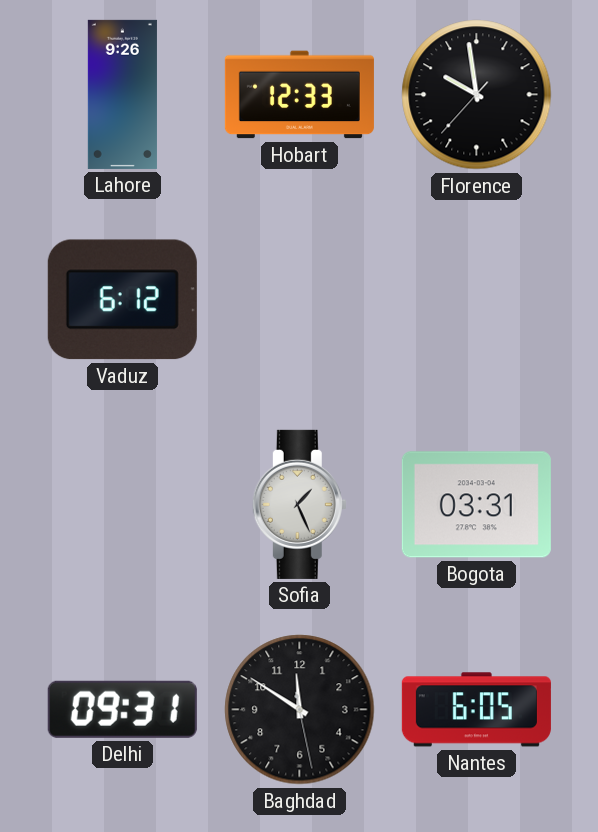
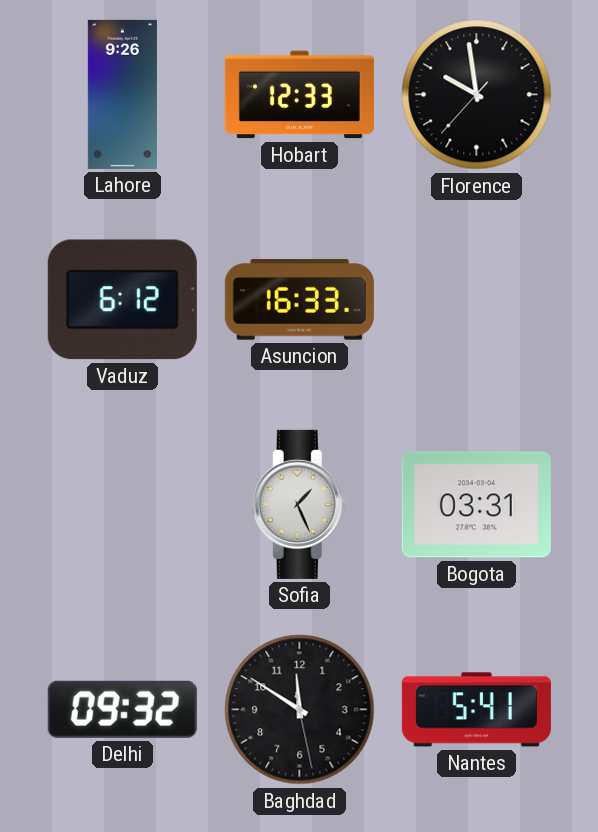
Asuncion: none -> 16:33
Delhi: 09:31 -> 09:32
Nantes: 6:05 -> 5:41
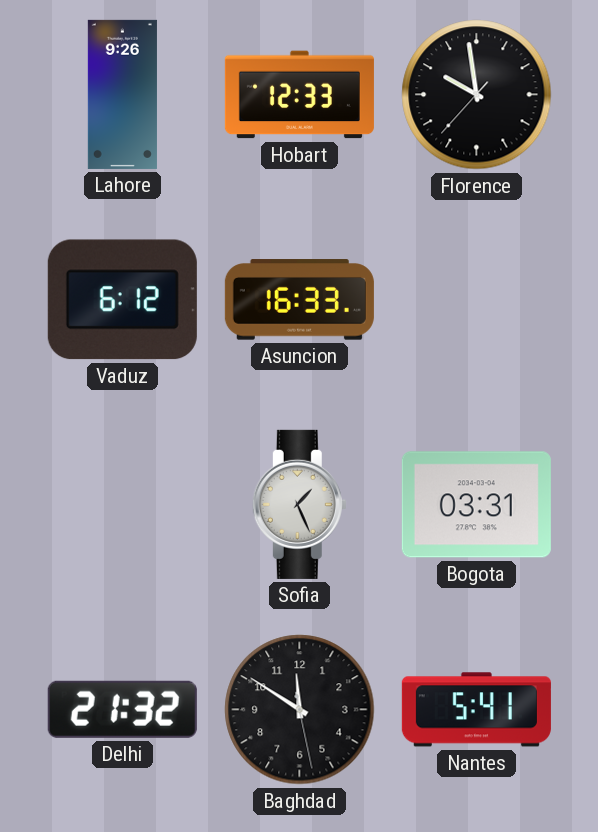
Delhi: 09:32 -> 21:32
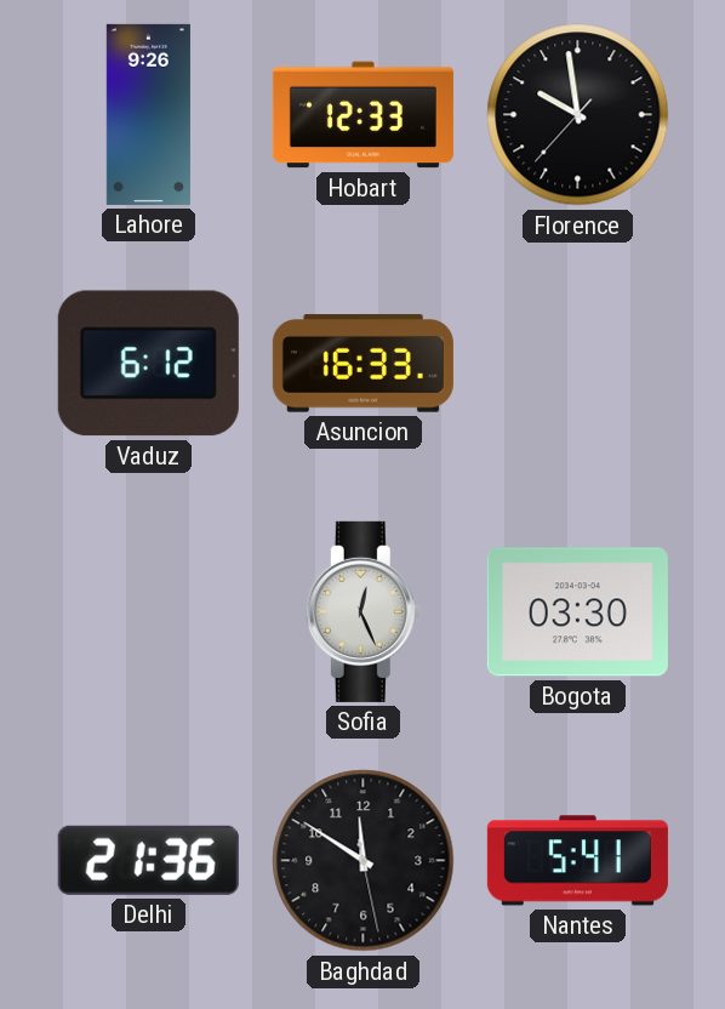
Sofia: 1:26 -> 12:26
Bogota: 03:31 -> 03:30
Delhi: 21:32 -> 21:36
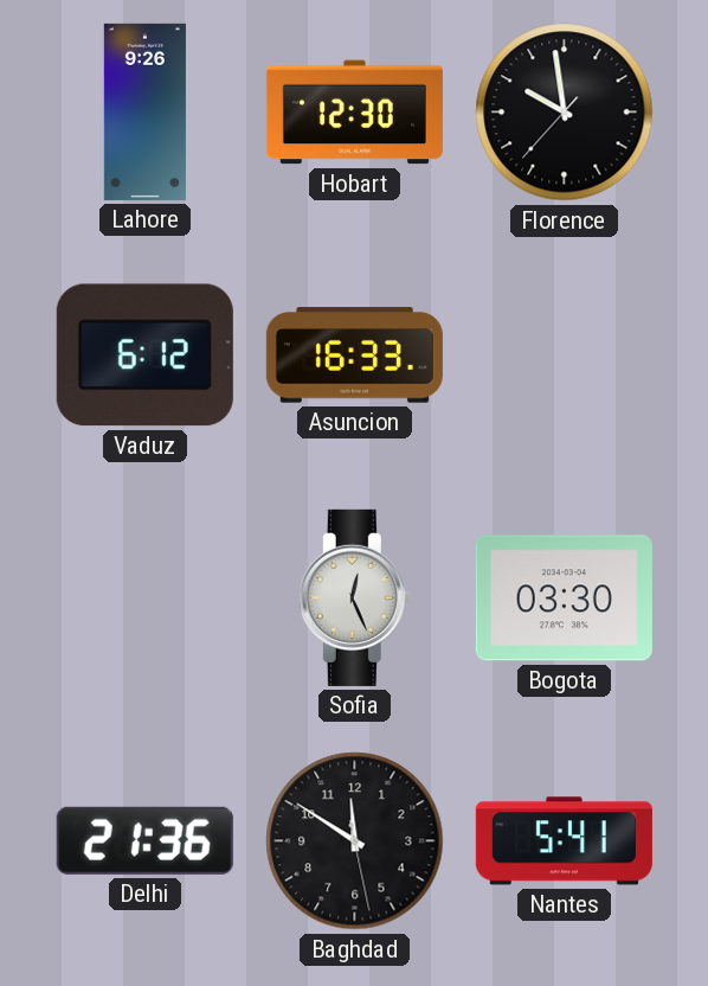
Hobart: 12:33 -> 12:30
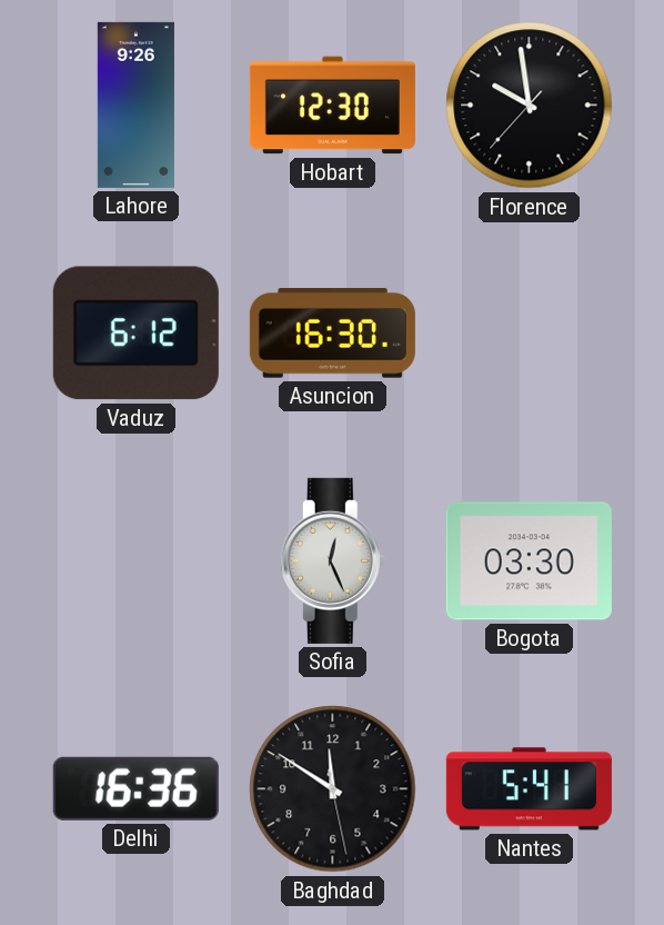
Asuncion: 16:33 -> 16:30
Delhi: 21:36 -> 16:36
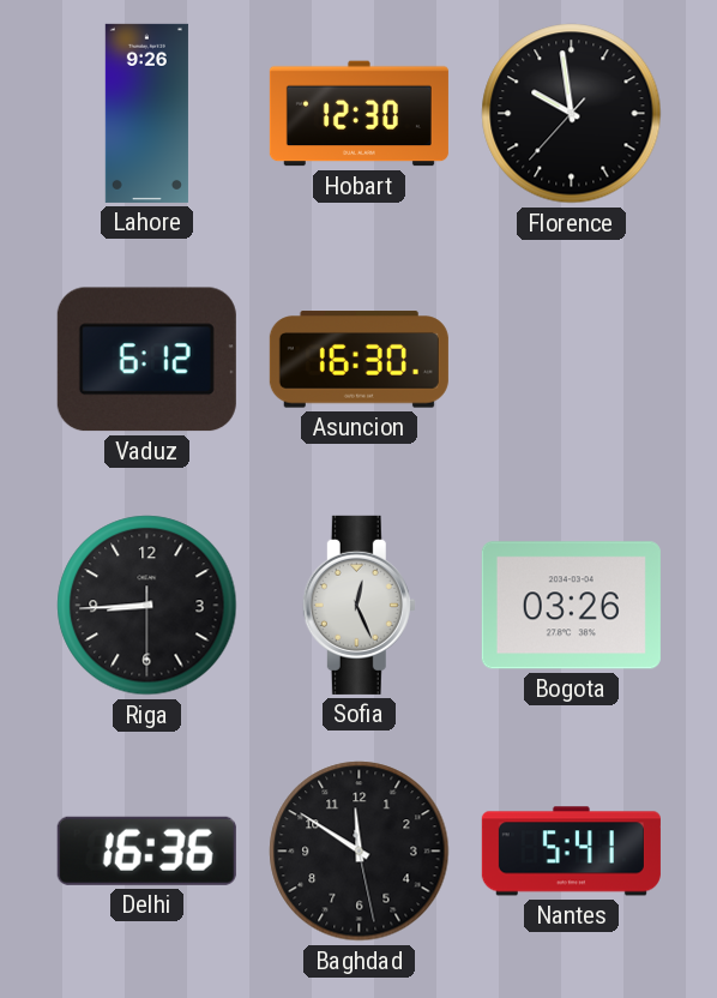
Riga: none -> 8:44
Bogota: 03:30 -> 03:26
